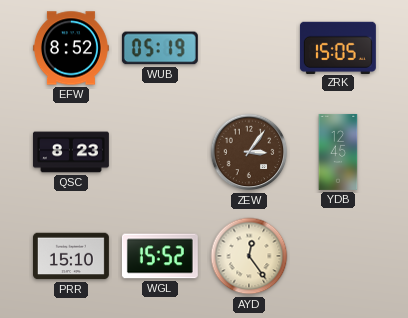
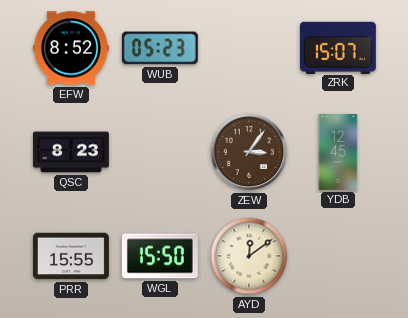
WUB: 05:19 -> 05:23
ZRK: 15:05 -> 15:07
PRR: 15:10 -> 15:55
WGL: 15:52 -> 15:50
AYD: 12:24 -> 12:09
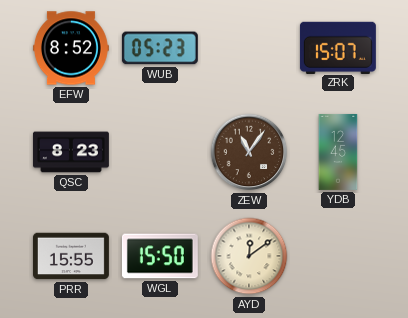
ZEW: 3:06 -> 11:06
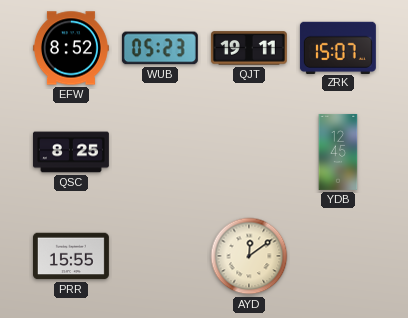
QJT: none -> 19:11
QSC: 8:23 -> 8:25
ZEW: 11:06 -> none
WGL: 15:50 -> none
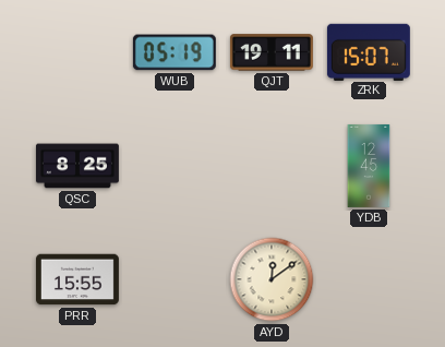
EFW: 8:52 -> none
WUB: 05:23 -> 05:19
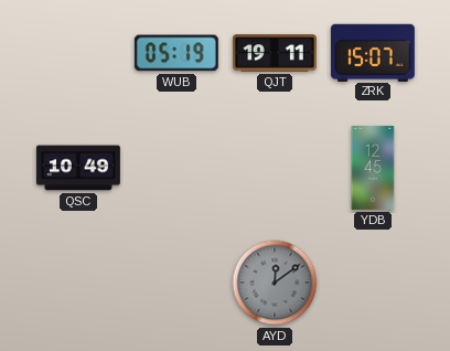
QSC: 8:25 -> 10:49
PRR: 15:55 -> none
AYD dial: cream -> grey
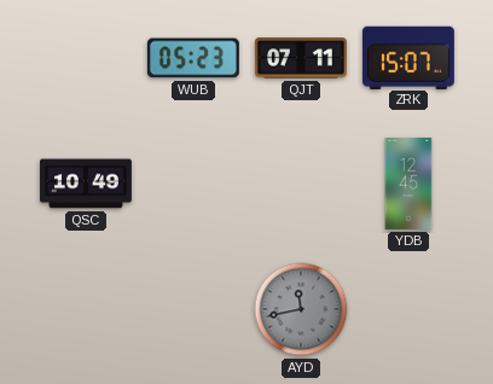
WUB: 05:19 -> 05:23
QJT: 19:11 -> 07:11
AYD: 12:09 -> 11:43
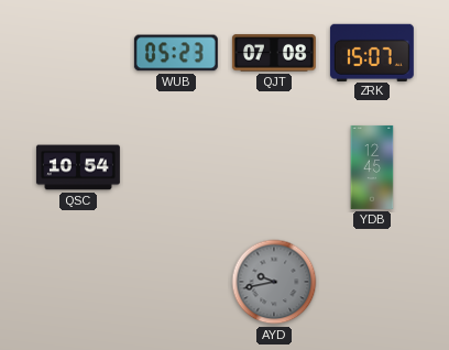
QJT: 07:11 -> 07:08
QSC: 10:49 -> 10:54
AYD: 11:43 -> 9:43
